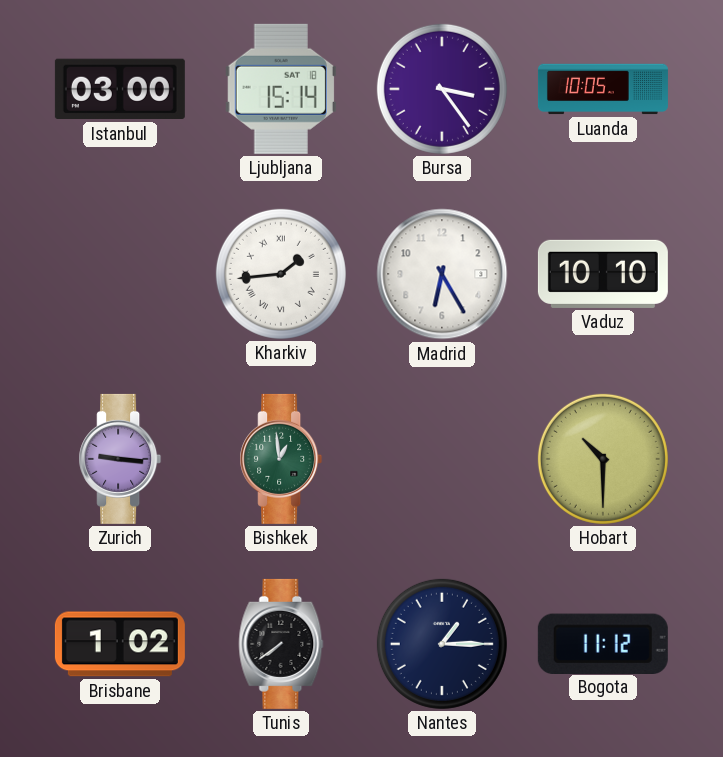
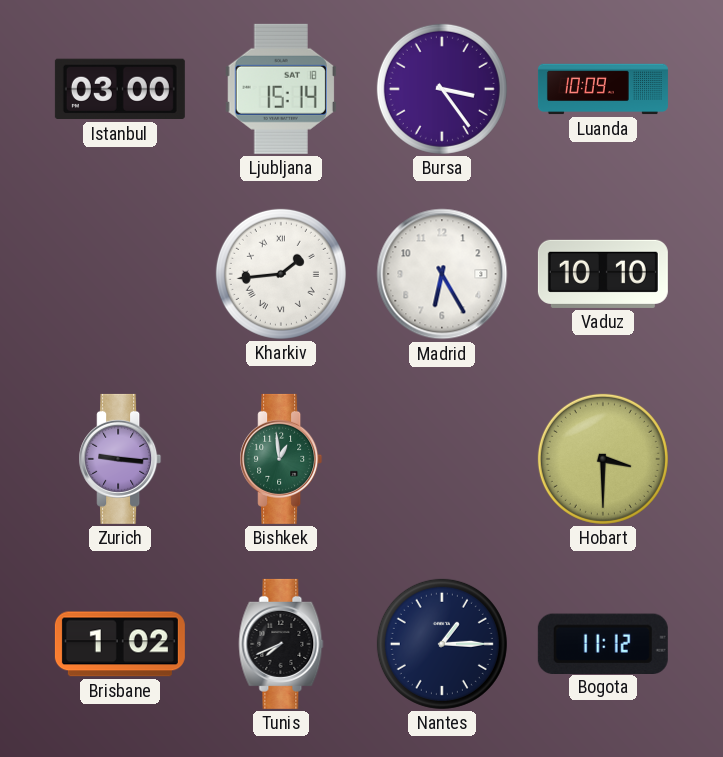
Luanda: 10:05 -> 10:09
Hobart: 10:30 -> 3:30
Tunis: 7:39 -> 7:41
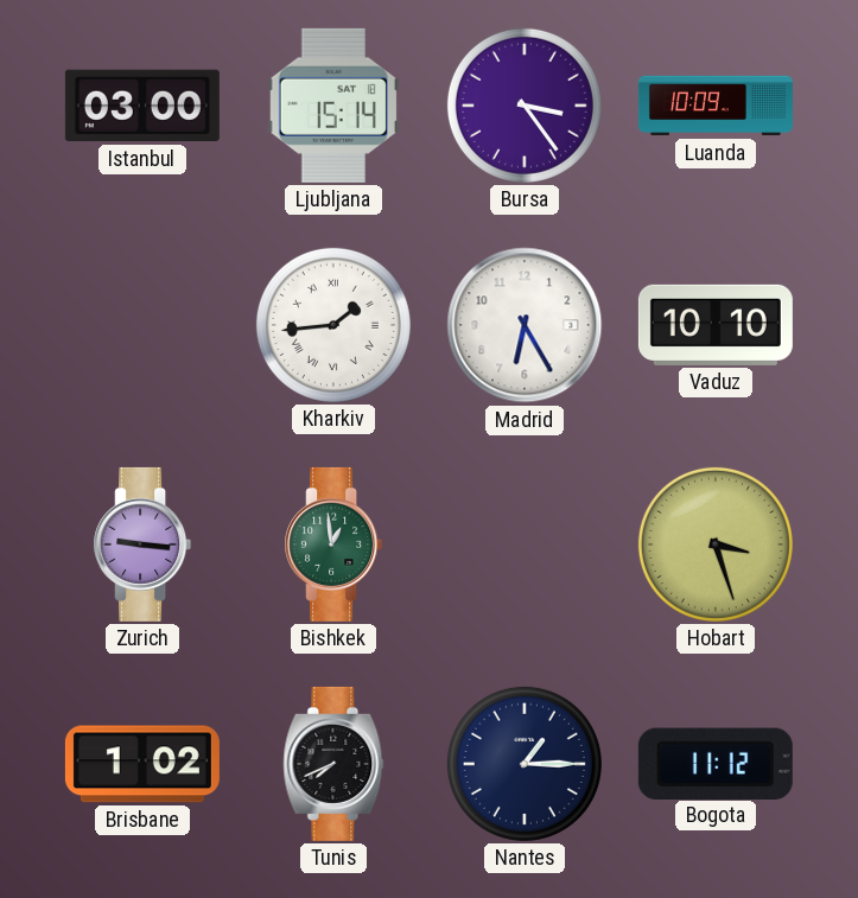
Hobart: 3:30 -> 3:27
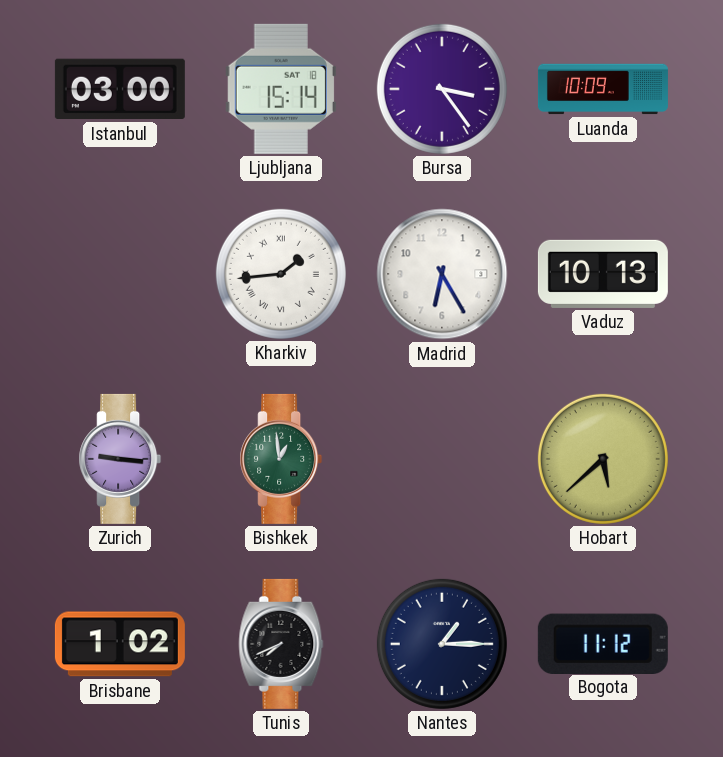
Vaduz: 10:10 -> 10:13
Hobart: 3:27 -> 5:38
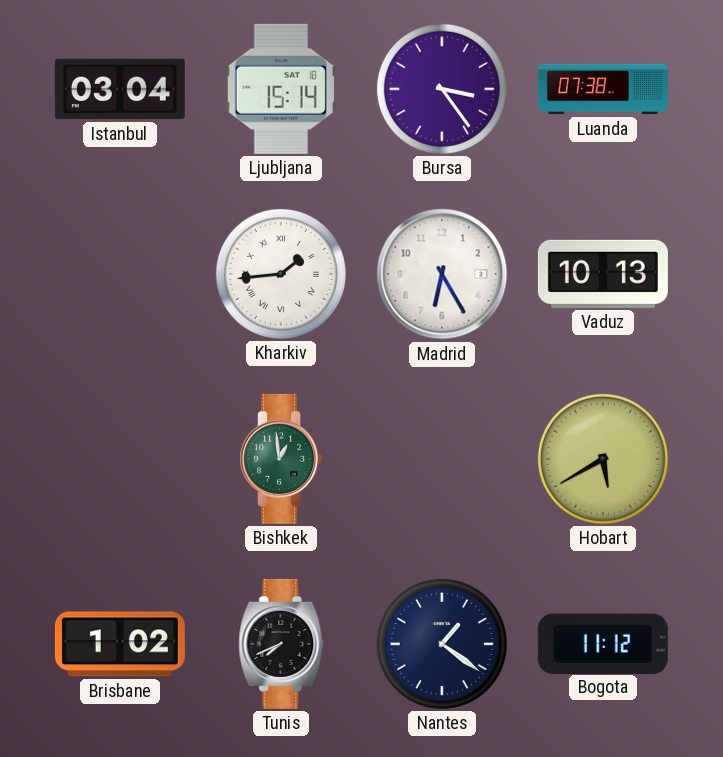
Istanbul: 03:00 -> 03:04
Luanda: 10:09 -> 07:38
Zurich: 9:16 -> none
Hobart: 5:38 -> 5:40
Nantes: 1:15 -> 1:21
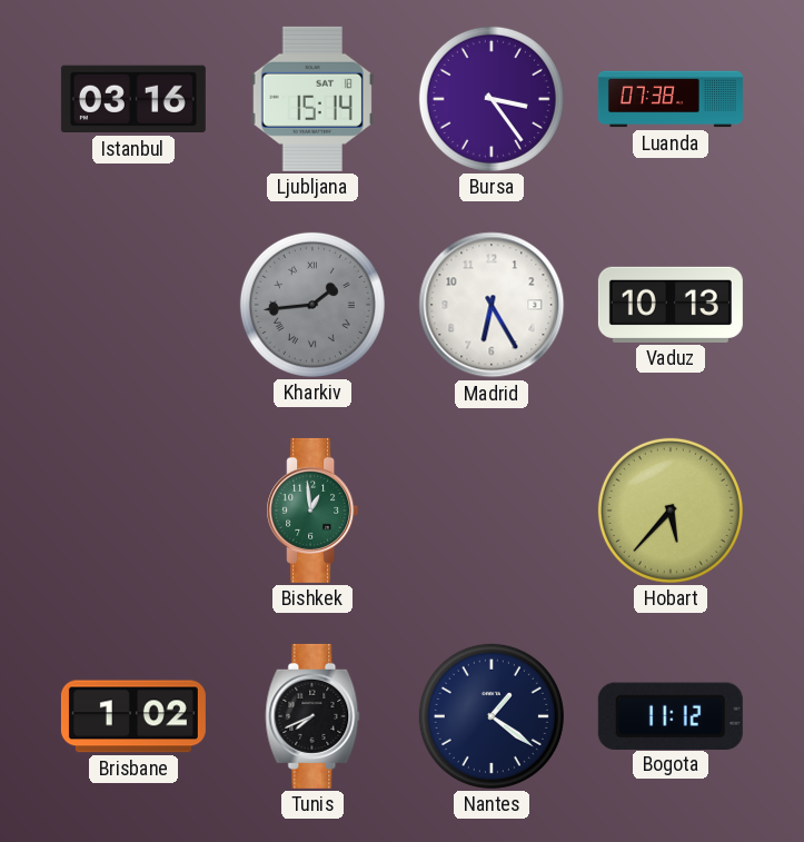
Istanbul: 03:04 -> 03:16
Kharkiv dial: white -> grey
Hobart: 5:40 -> 5:37
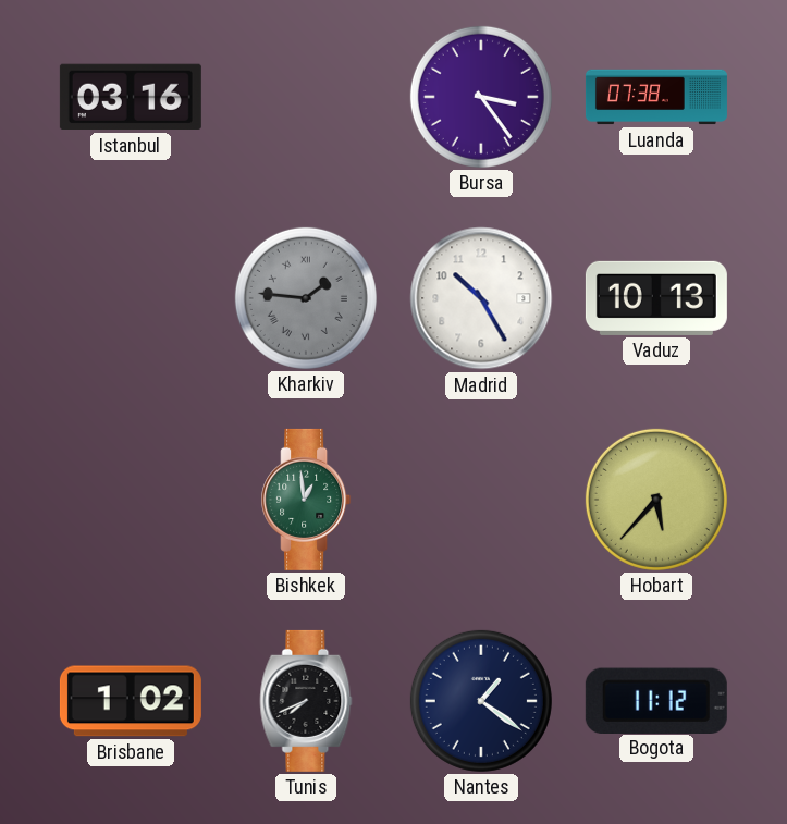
Ljubljana: 15:14 -> none
Kharkiv: 1:44 -> 1:46
Madrid: 6:25 -> 10:25
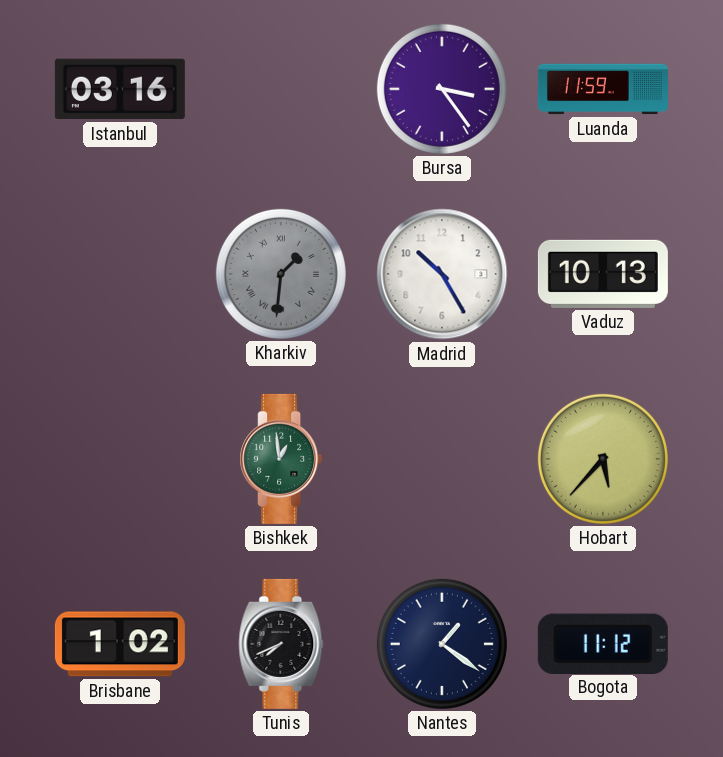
Luanda: 07:38 -> 11:59
Kharkiv: 1:46 -> 1:31
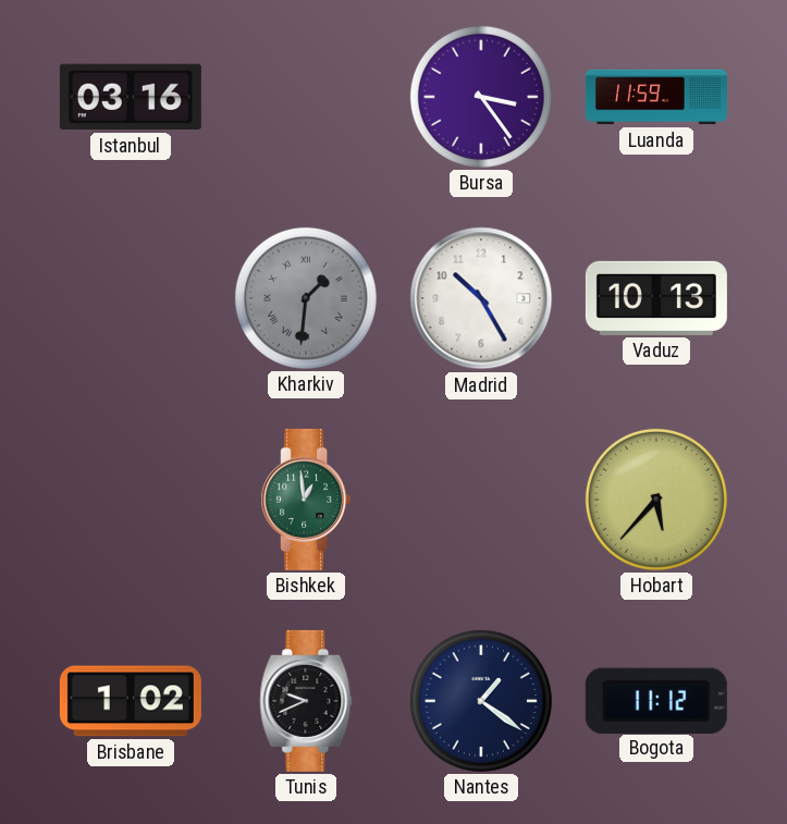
Tunis: 7:41 -> 9:41
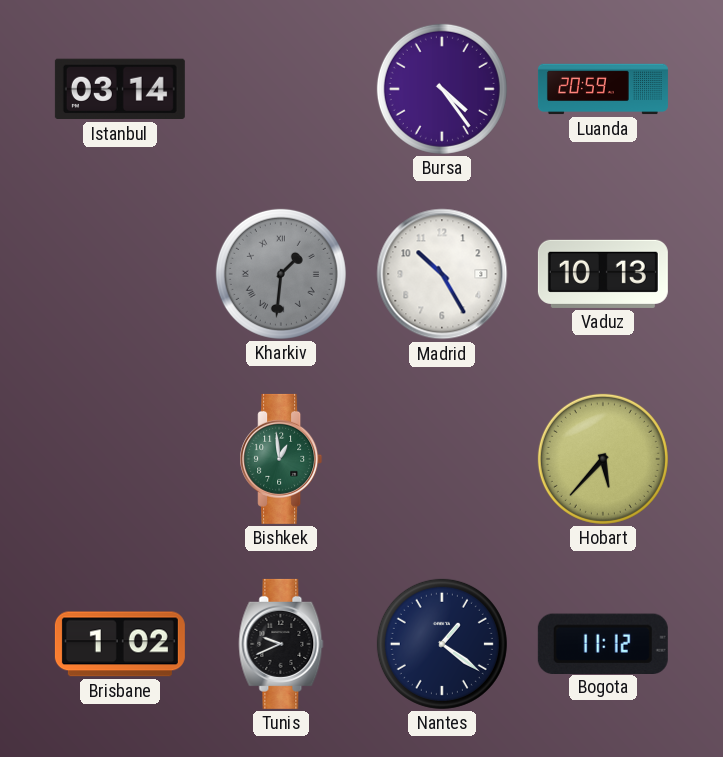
Istanbul: 03:16 -> 03:14
Bursa: 3:24 -> 4:24
Luanda: 11:59 -> 20:59
